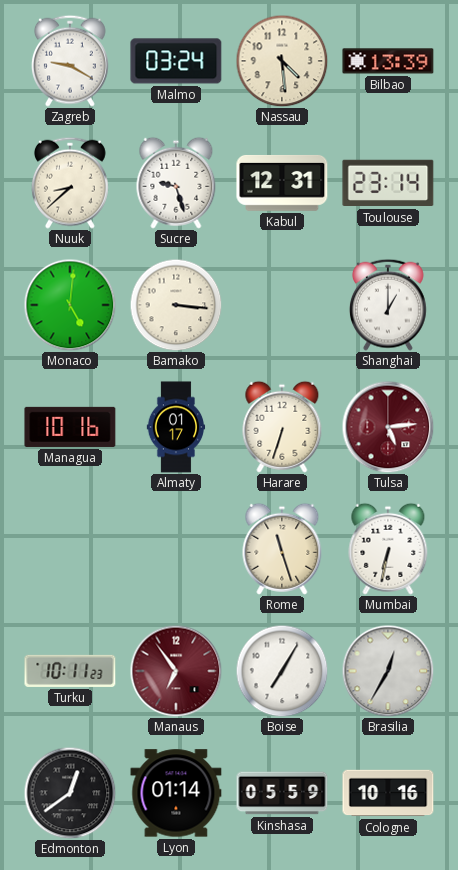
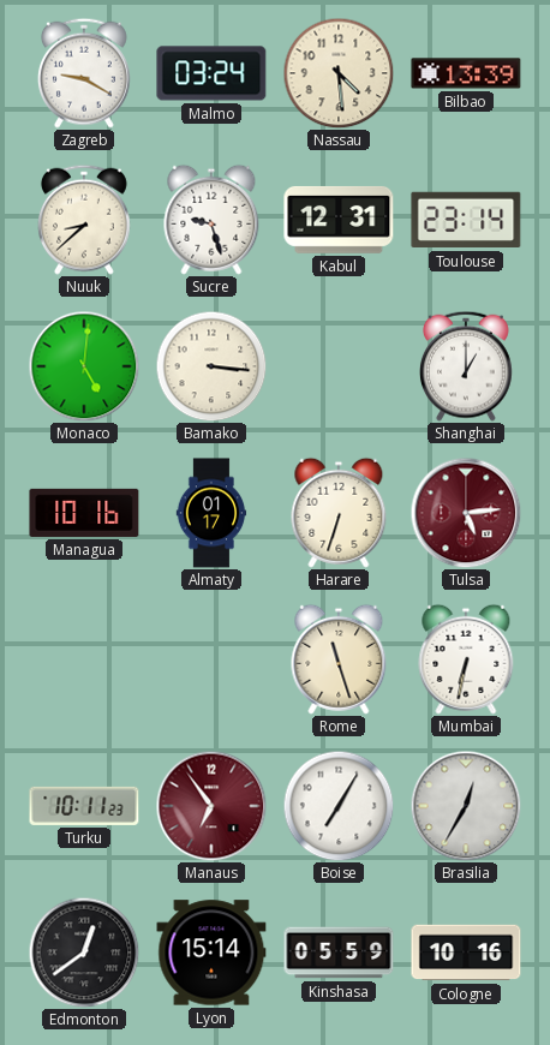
Lyon: 01:14 -> 15:14
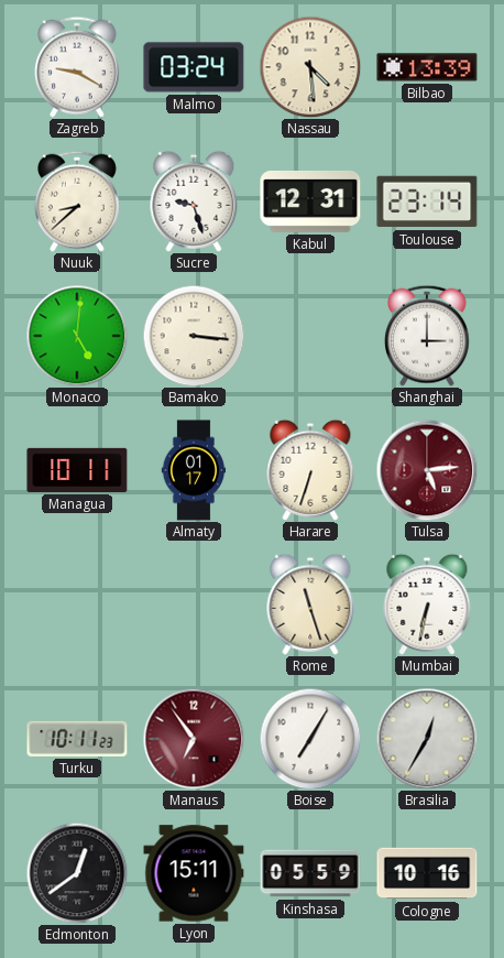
Shanghai: 1:00 -> 3:00
Managua: 10:16 -> 10:11
Lyon: 15:14 -> 15:11
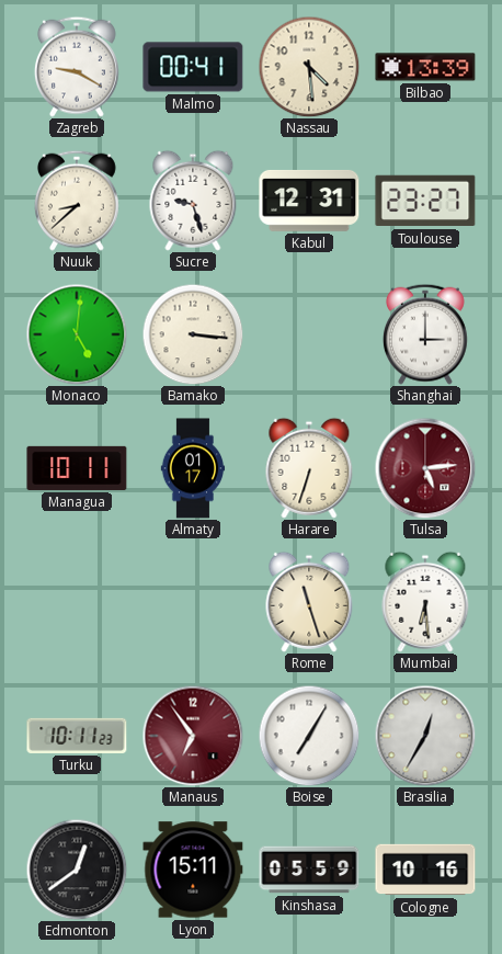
Malmo: 03:24 -> 00:41
Toulouse: 23:14 -> 23:27
Mumbai: 6:32 -> 6:29
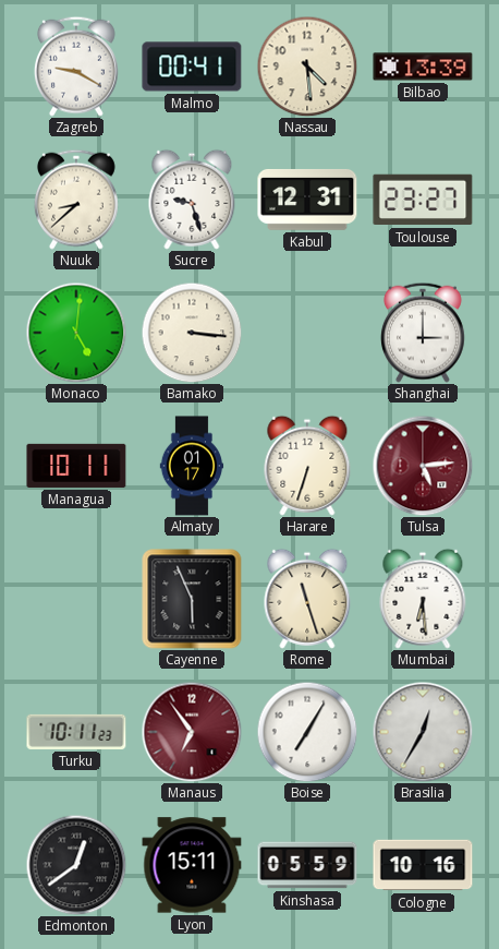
Cayenne: none -> 5:56
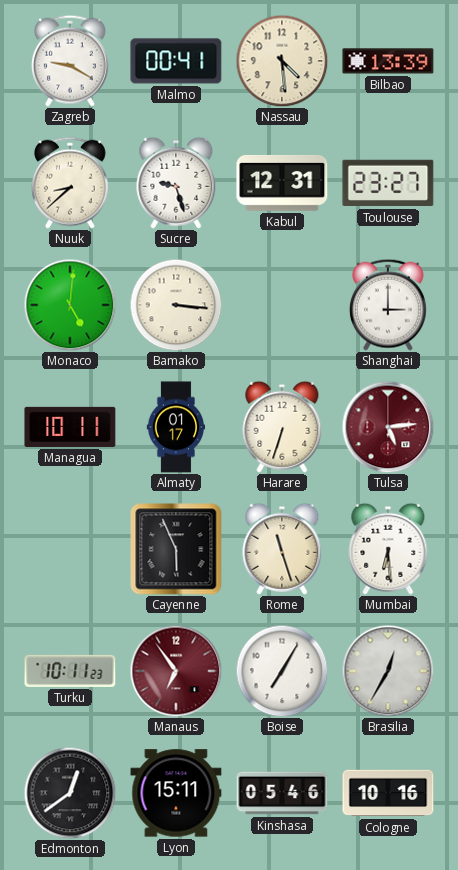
Kinshasa: 05:59 -> 05:46
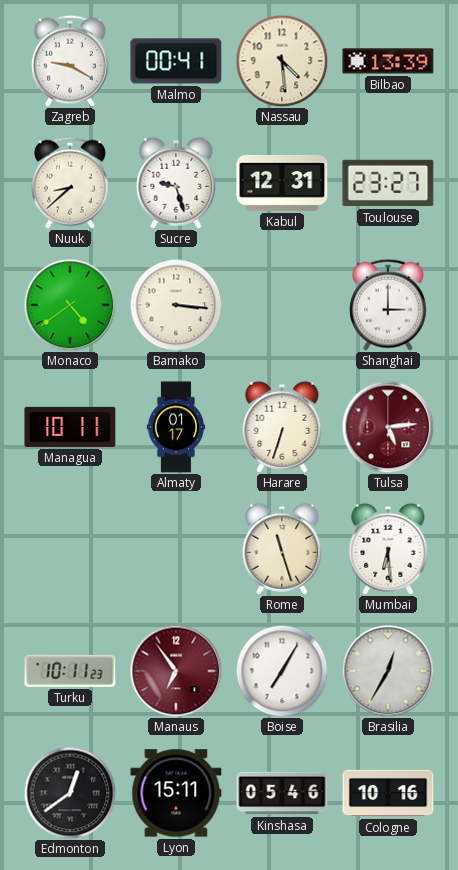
Monaco: 5:01 -> 4:39
Cayenne: 5:56 -> none
